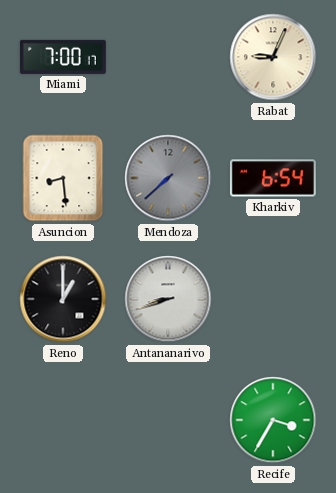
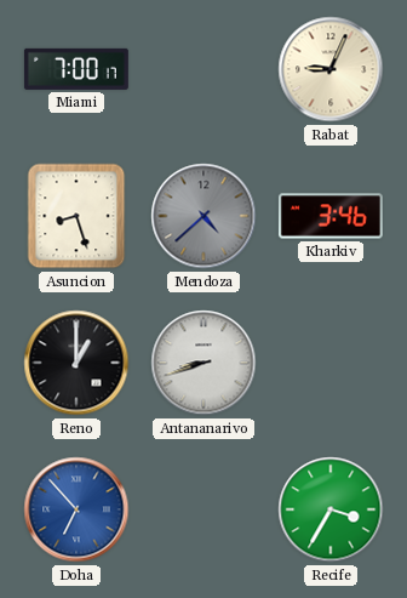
Asuncion: 8:29 -> 8:27
Mendoza: 7:38 -> 4:38
Kharkiv: 6:54 -> 3:46
Doha: none -> 6:53
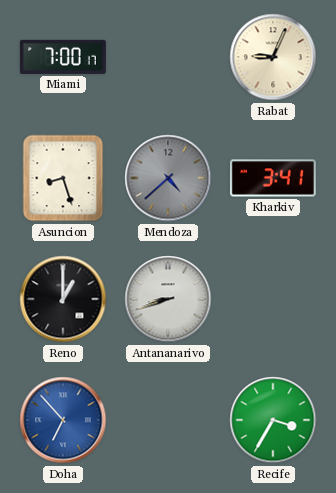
Kharkiv: 3:46 -> 3:41
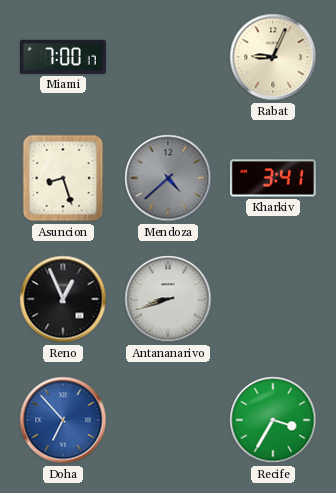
Reno: 1:00 -> 12:56
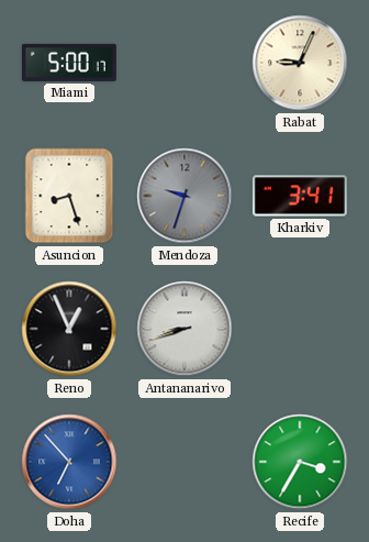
Miami: 7:00 -> 5:00
Mendoza: 4:38 -> 9:33
